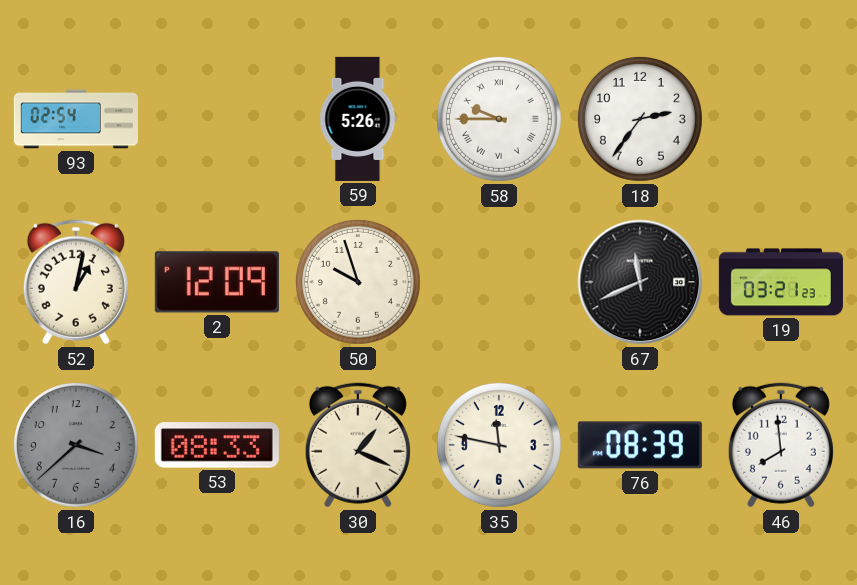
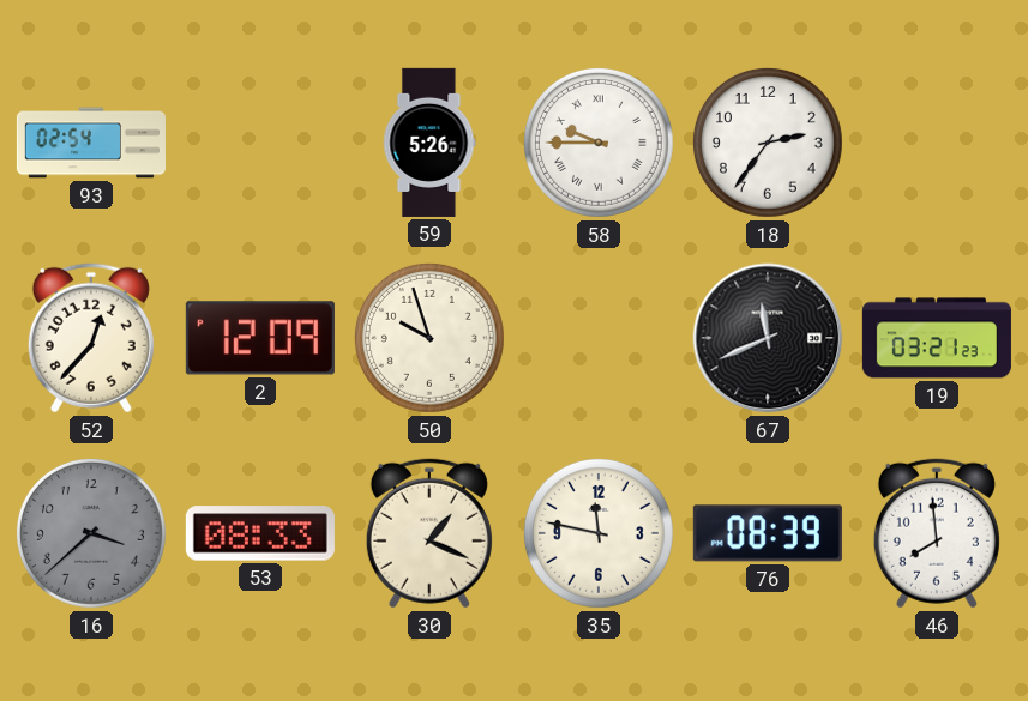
52: 1:02 -> 12:37
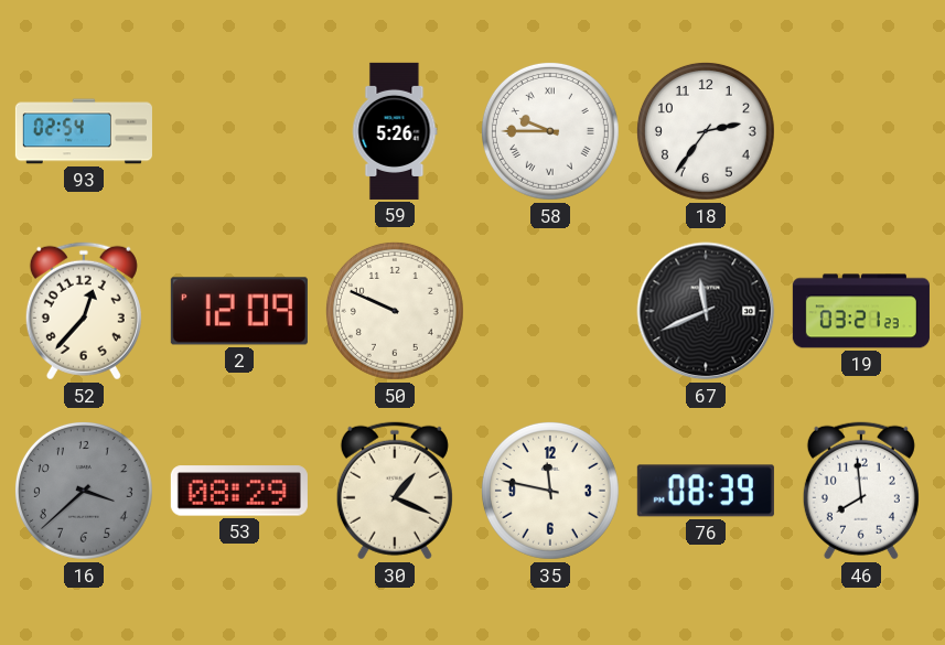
50: 9:57 -> 9:49
53: 08:33 -> 08:29
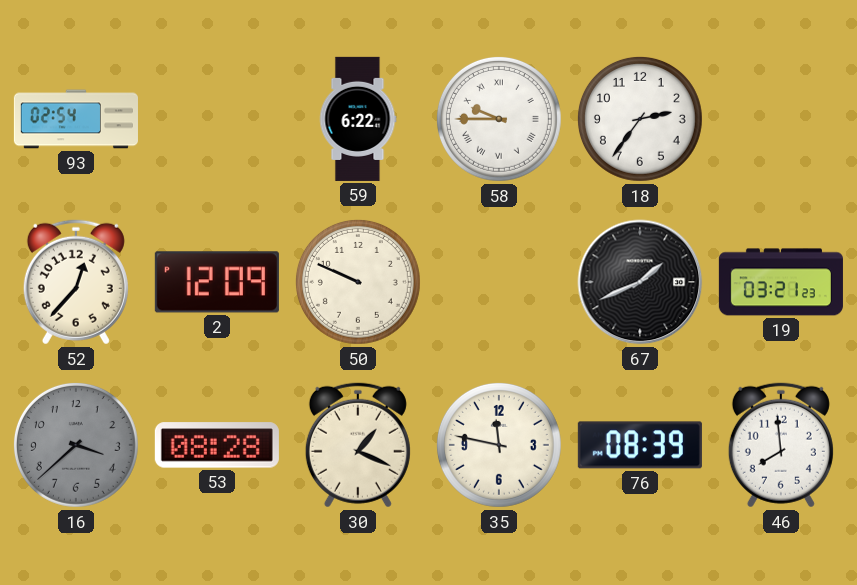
59: 5:26 -> 6:22
67: 11:41 -> 1:41
53: 08:29 -> 08:28
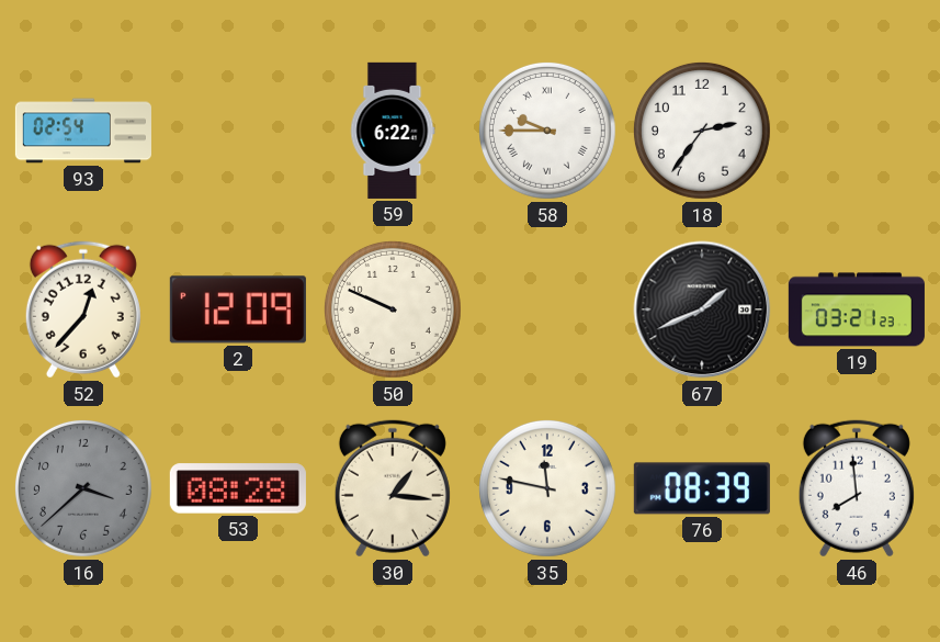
30: 1:19 -> 1:16
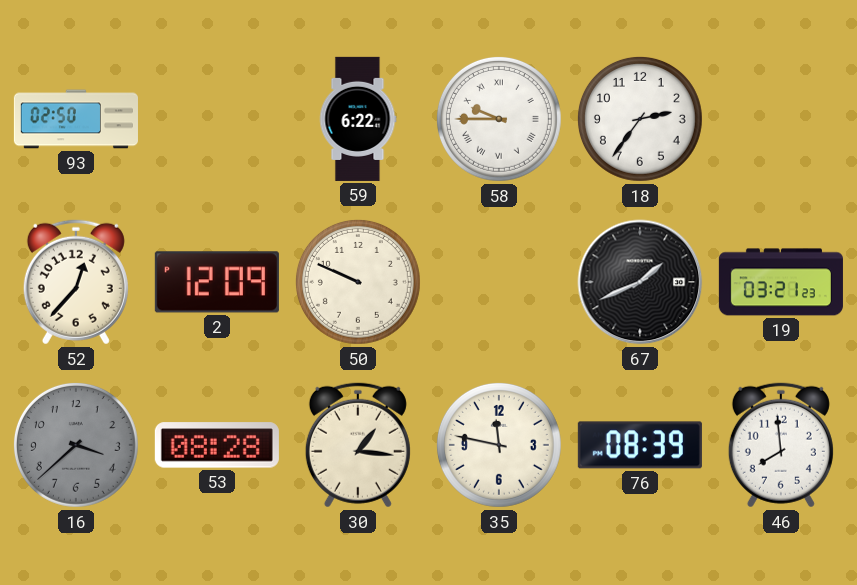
93: 02:54 -> 02:50
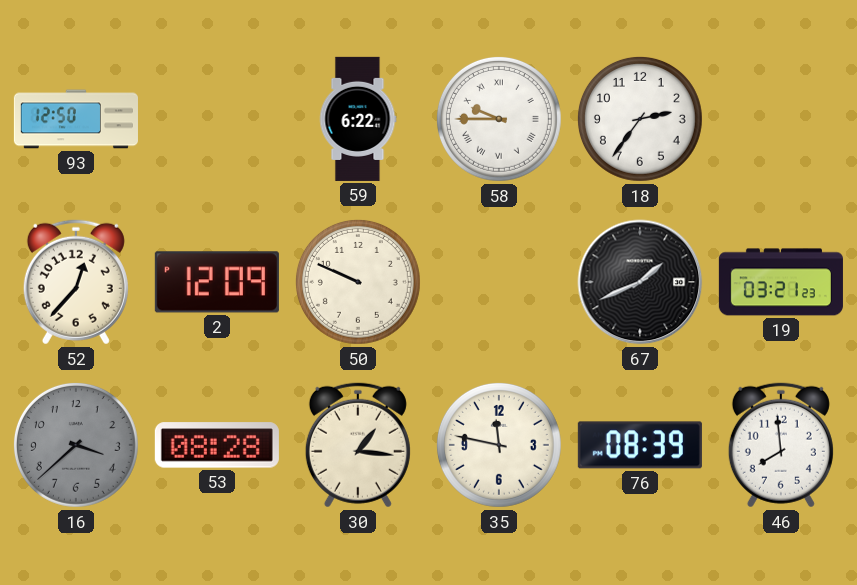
93: 02:50 -> 12:50
